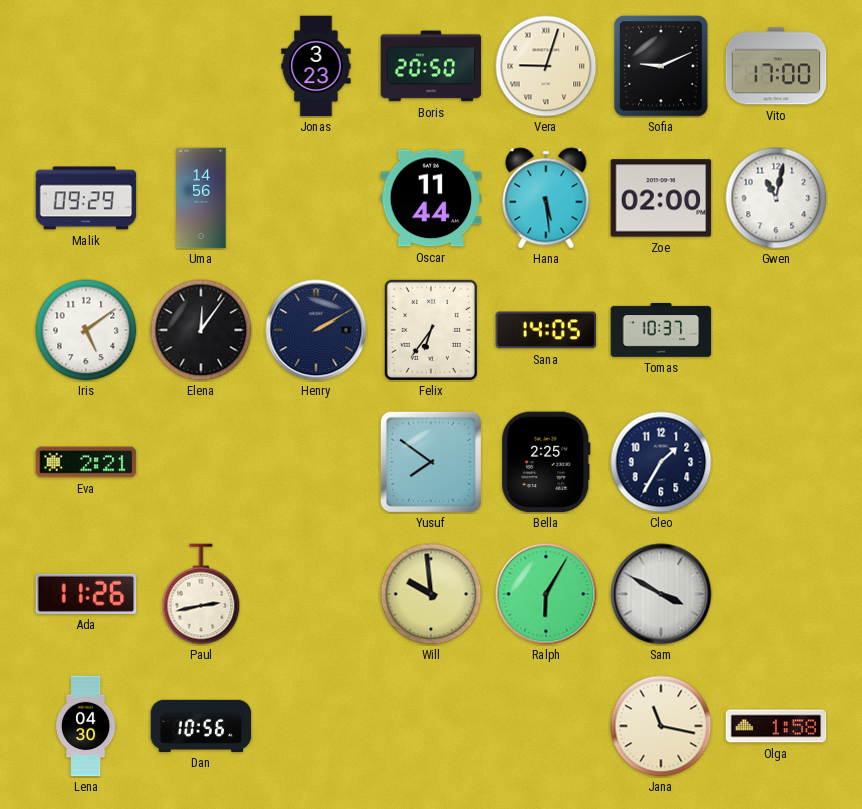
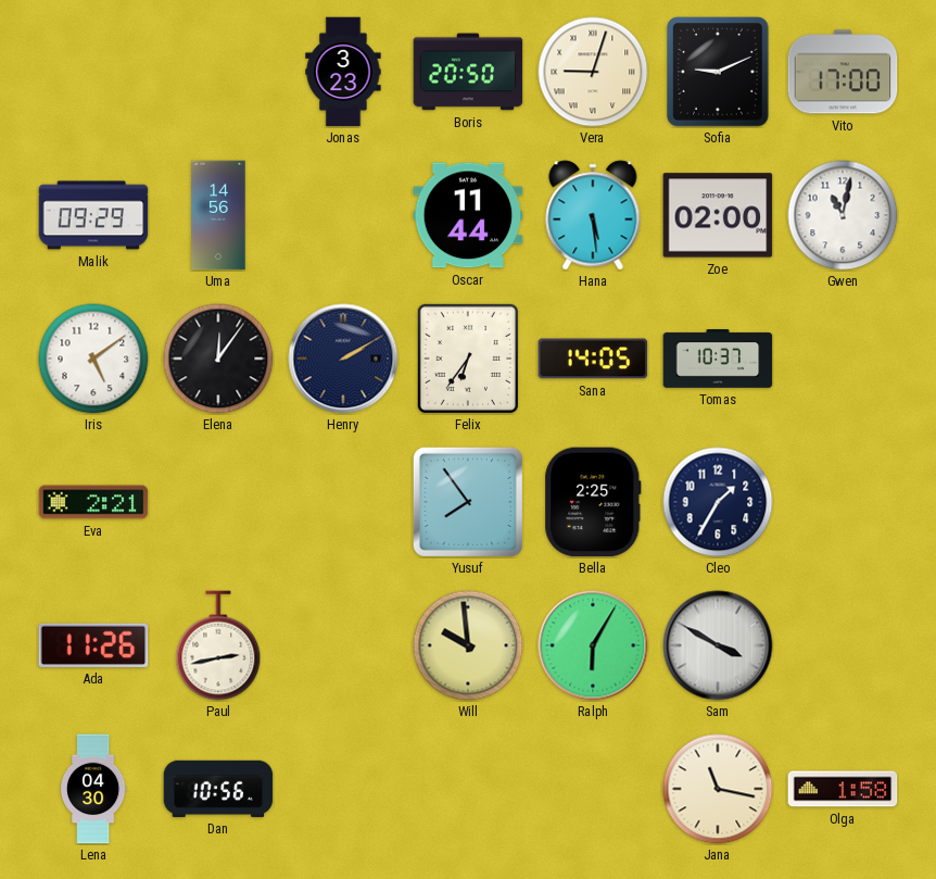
Yusuf: 7:51 -> 7:54
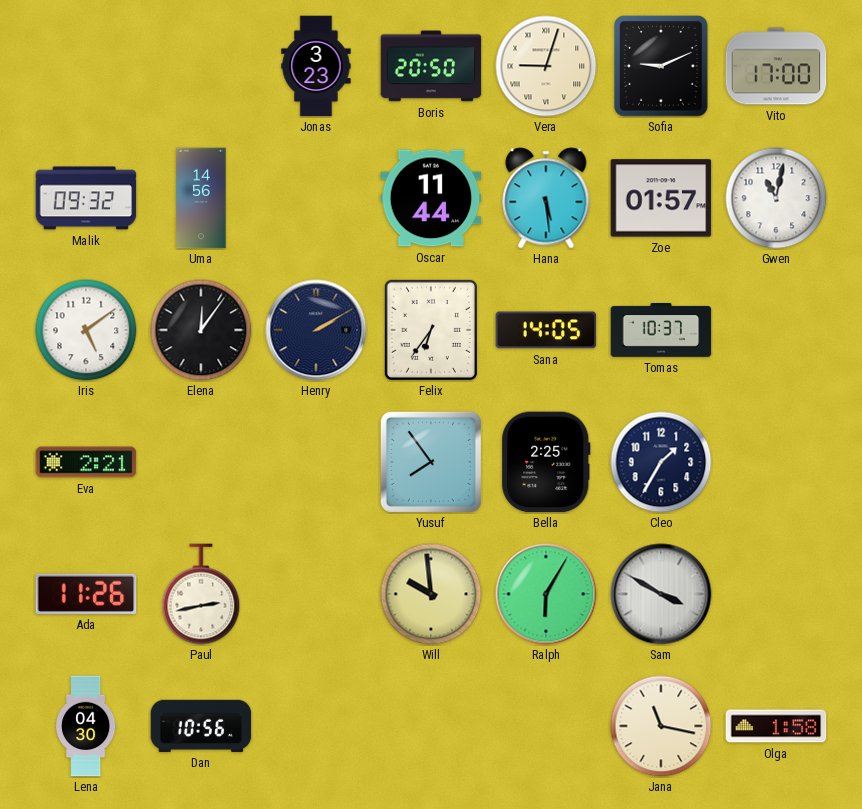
Malik: 09:29 -> 09:32
Zoe: 02:00 -> 01:57
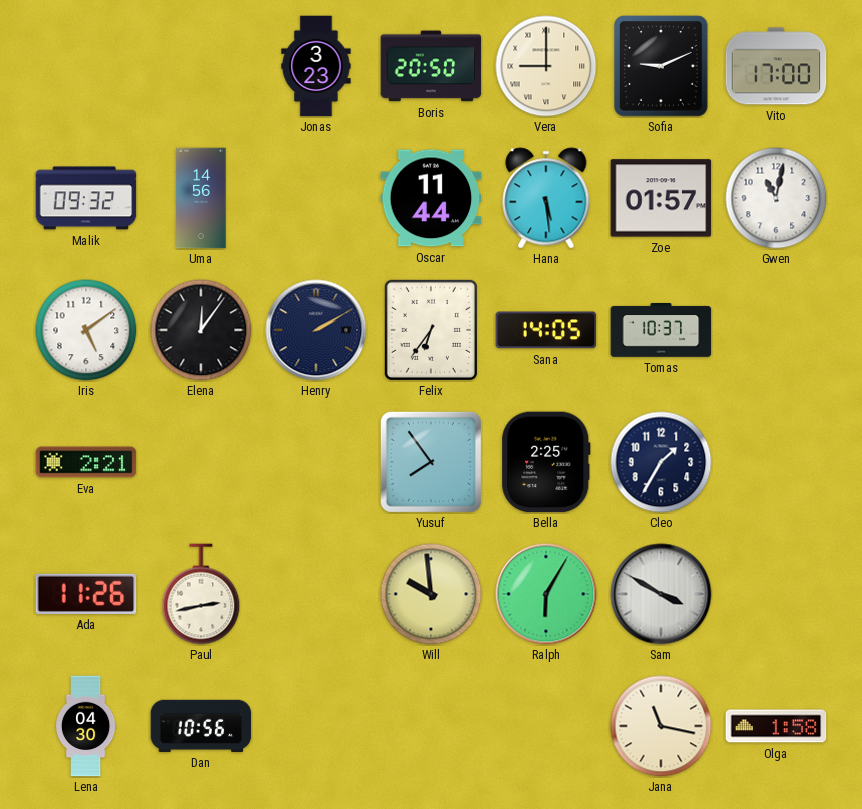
Vera: 9:03 -> 9:00
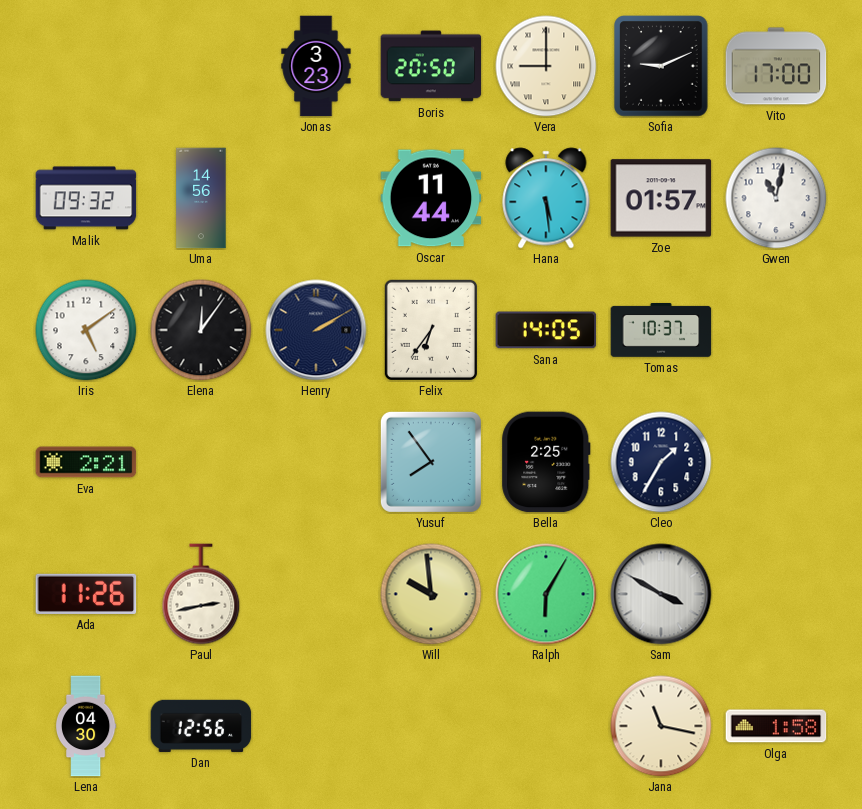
Dan: 10:56 -> 12:56
